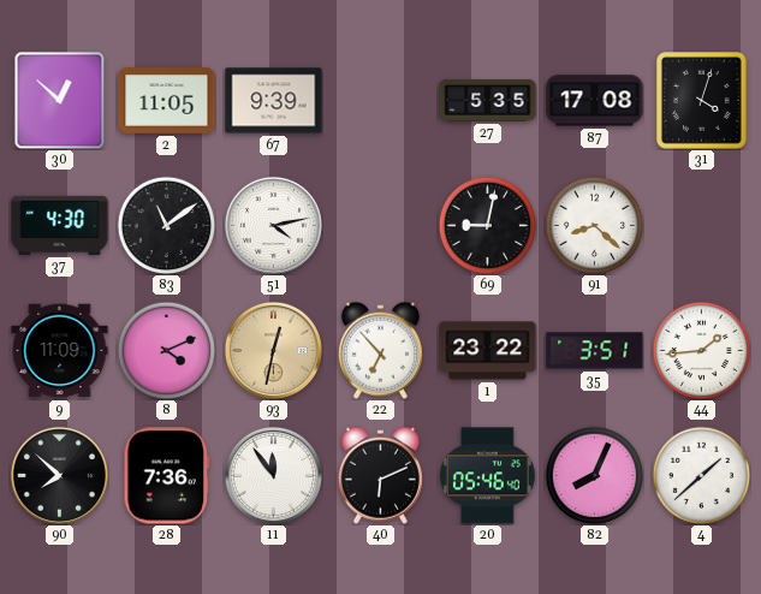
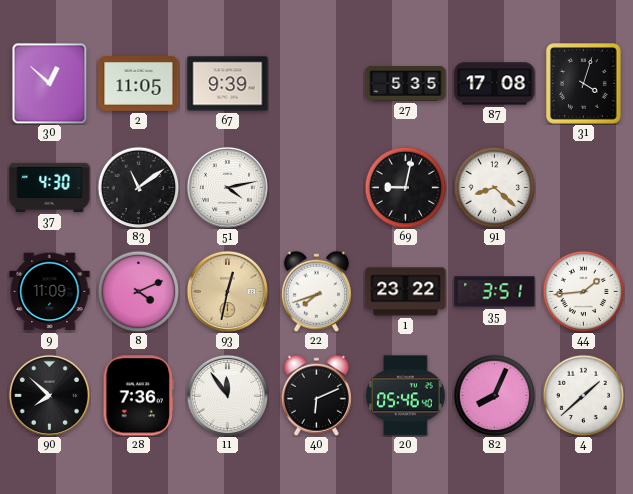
22: 6:53 -> 7:42
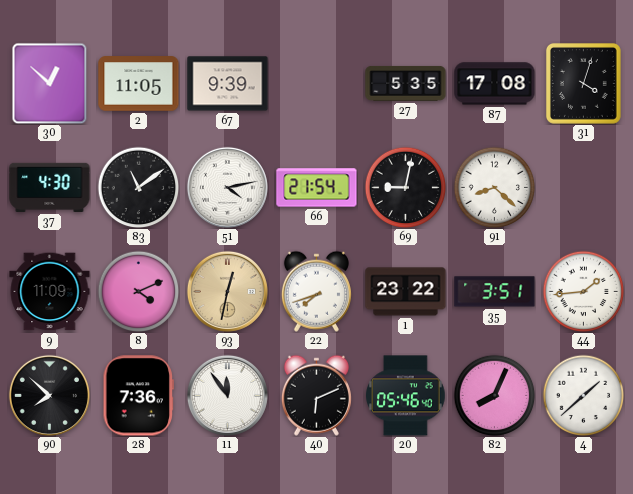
66: none -> 21:54
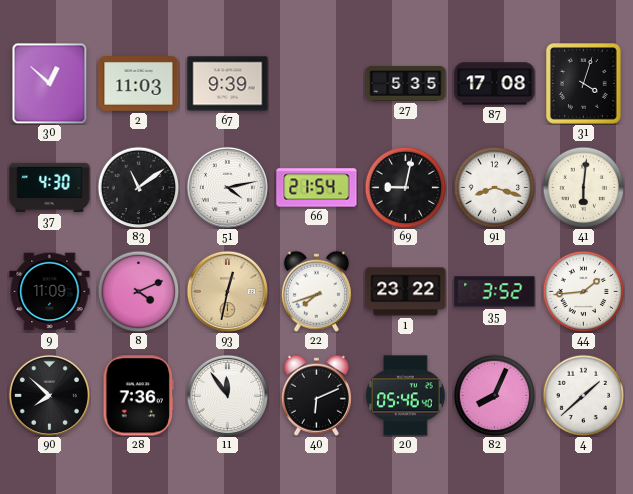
2: 11:05 -> 11:03
91: 8:22 -> 8:18
41: none -> 6:01
35: 3:51 -> 3:52
